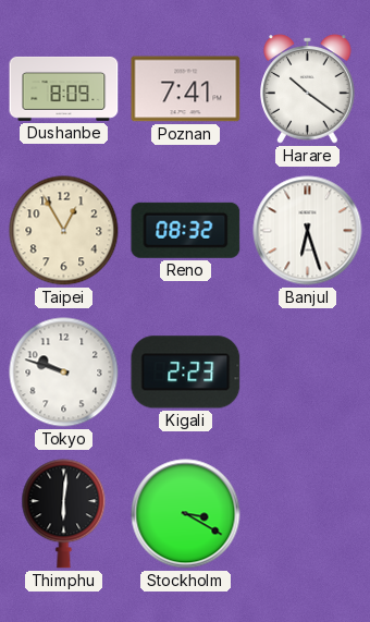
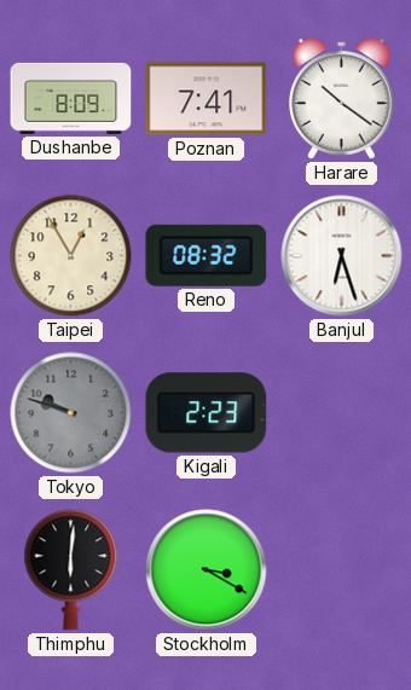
Tokyo dial: white -> grey
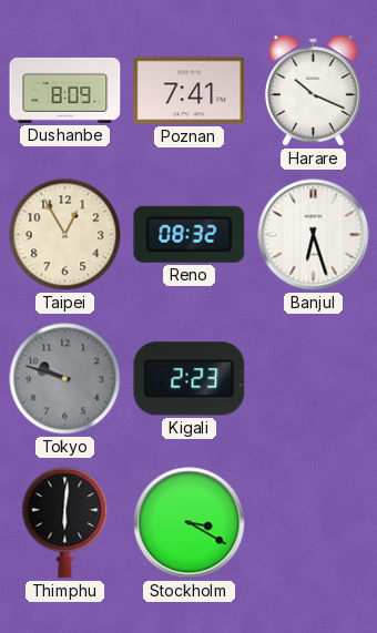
Harare: 10:21 -> 10:19
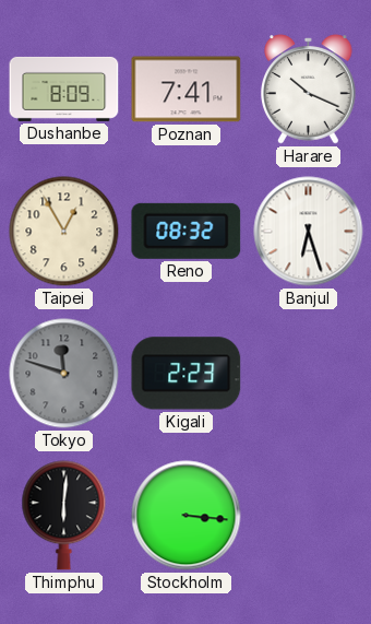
Tokyo: 9:48 -> 11:48
Stockholm: 3:20 -> 3:16
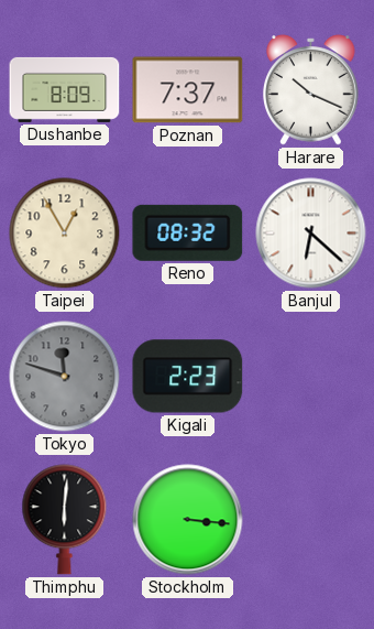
Poznan: 7:41 -> 7:37
Banjul: 6:27 -> 6:22
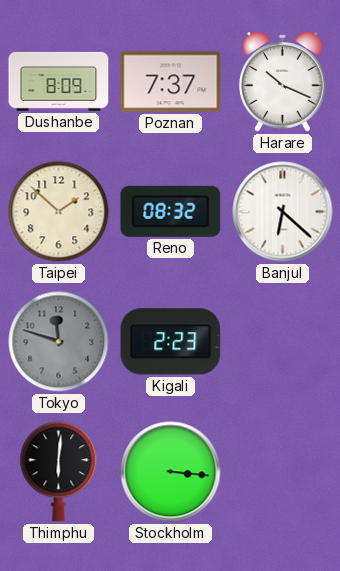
Taipei: 12:55 -> 1:52
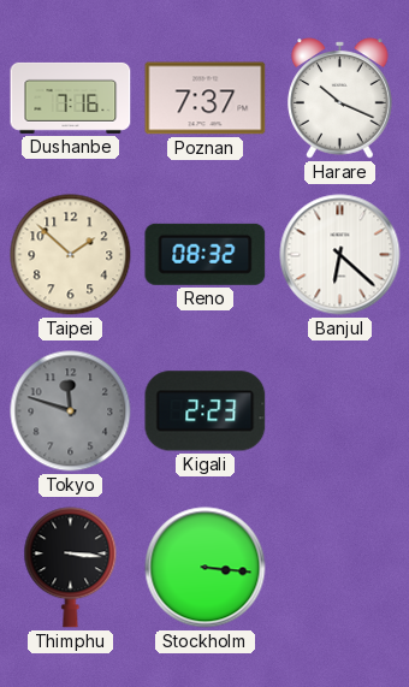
Dushanbe: 8:09 -> 7:16
Thimphu: 6:01 -> 3:16
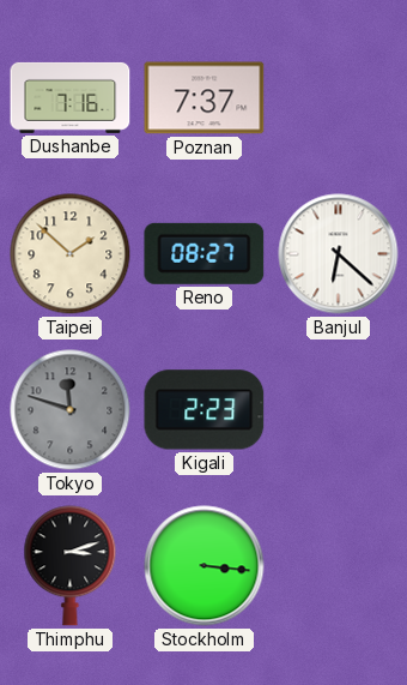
Harare: 10:19 -> none
Reno: 08:32 -> 08:27
Thimphu: 3:16 -> 3:12
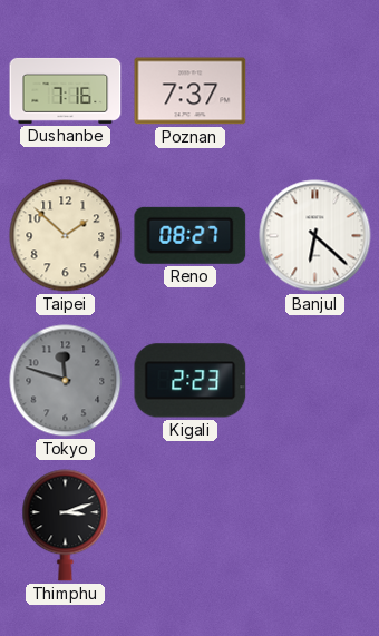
Stockholm: 3:16 -> none
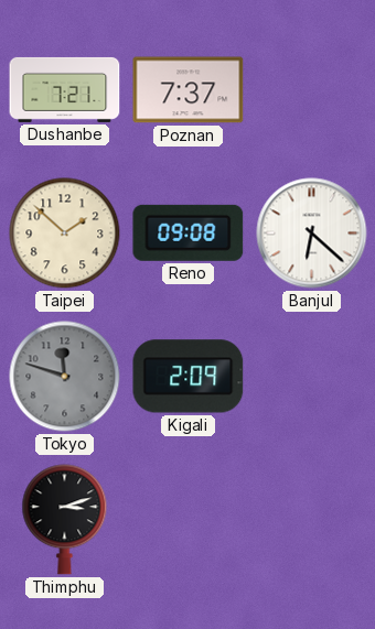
Dushanbe: 7:16 -> 7:21
Reno: 08:27 -> 09:08
Kigali: 2:23 -> 2:09
